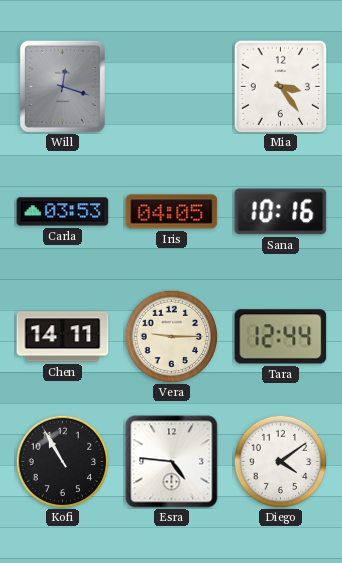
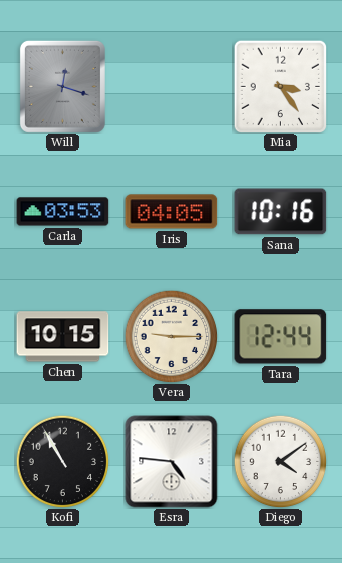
Chen: 14:11 -> 10:15
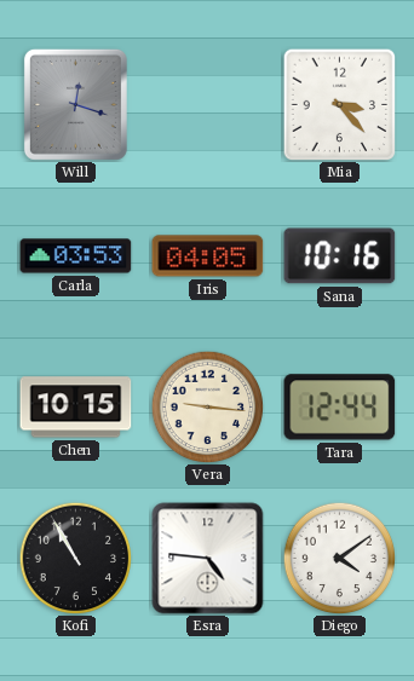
Mia: 3:24 -> 3:23
Vera: 9:15 -> 9:16
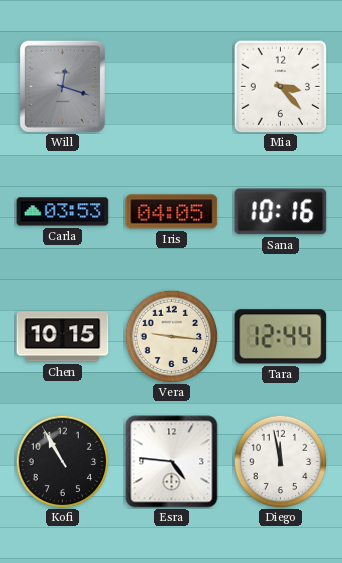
Diego: 4:09 -> 11:58
